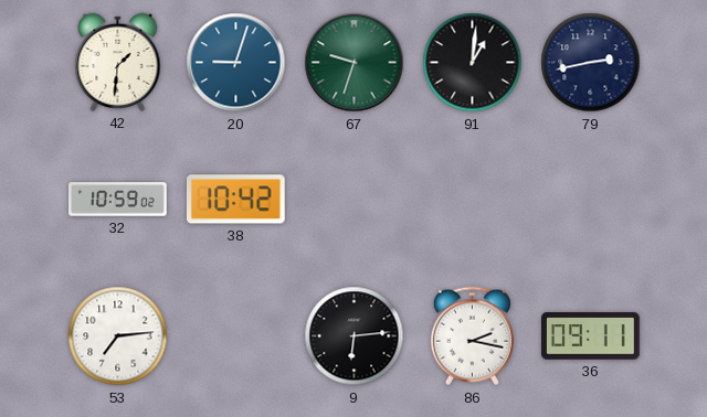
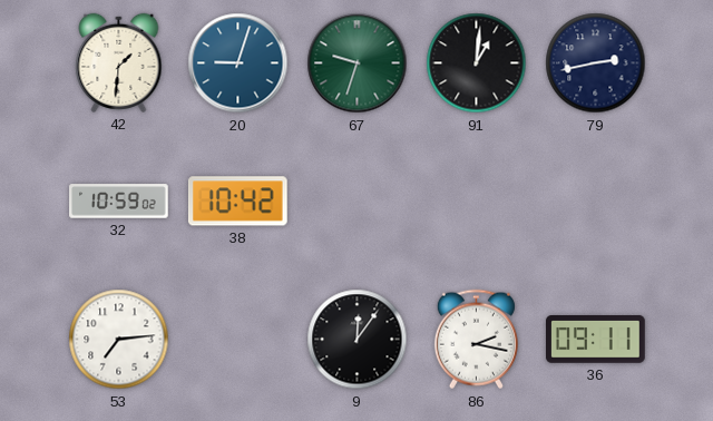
9: 6:14 -> 12:06
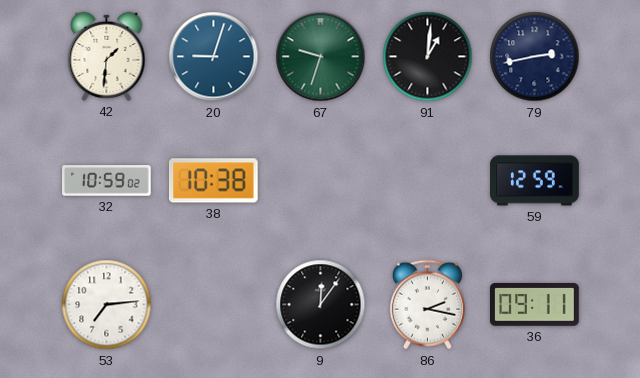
38: 10:42 -> 10:38
59: none -> 12:59
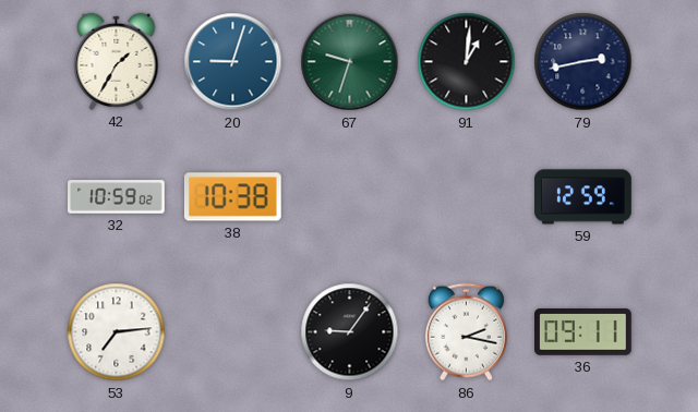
42: 1:31 -> 1:35
9: 12:06 -> 9:06
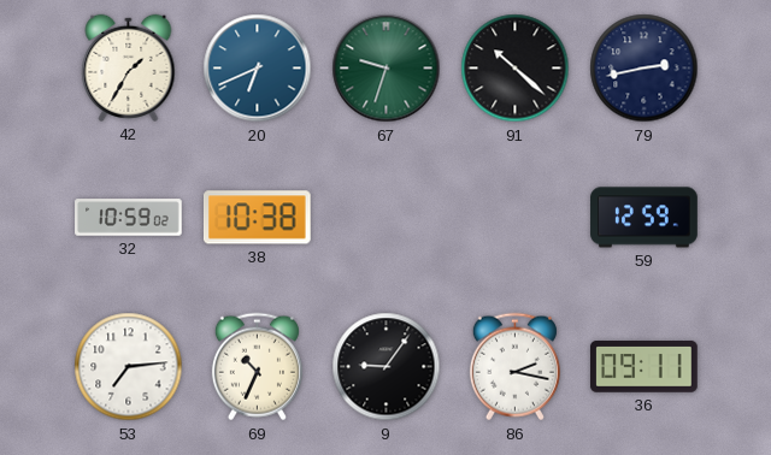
20: 9:03 -> 6:41
91: 1:01 -> 10:22
69: none -> 10:34
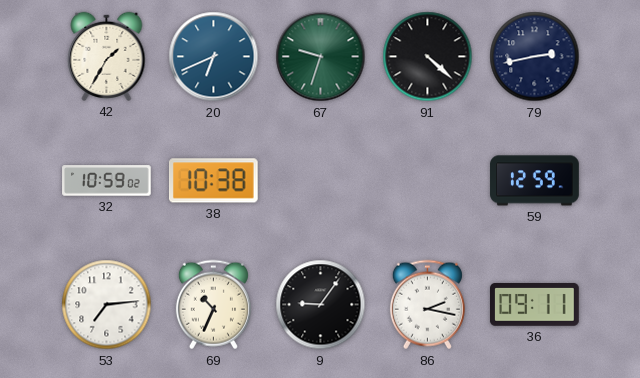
91: 10:22 -> 4:22
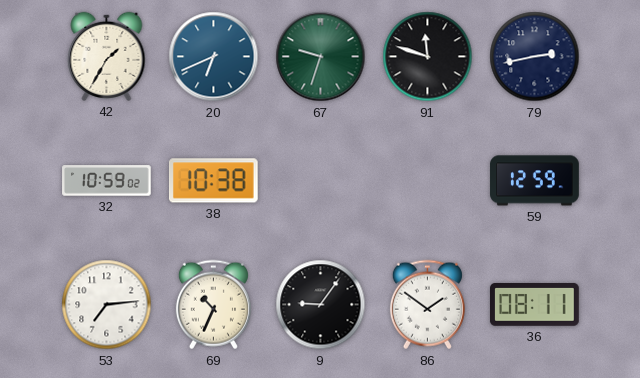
91: 4:22 -> 11:48
86: 2:17 -> 1:51
36: 09:11 -> 08:11
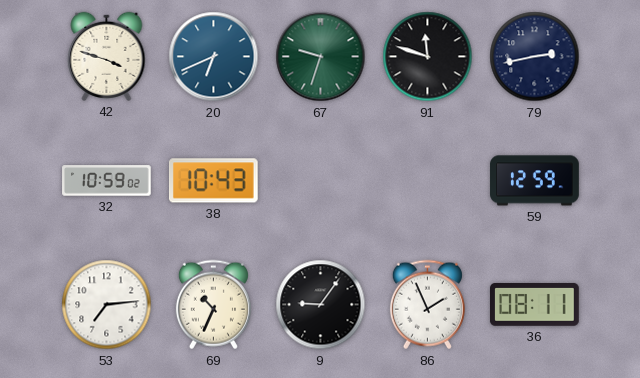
42: 1:35 -> 3:48
38: 10:38 -> 10:43
86: 1:51 -> 1:56
